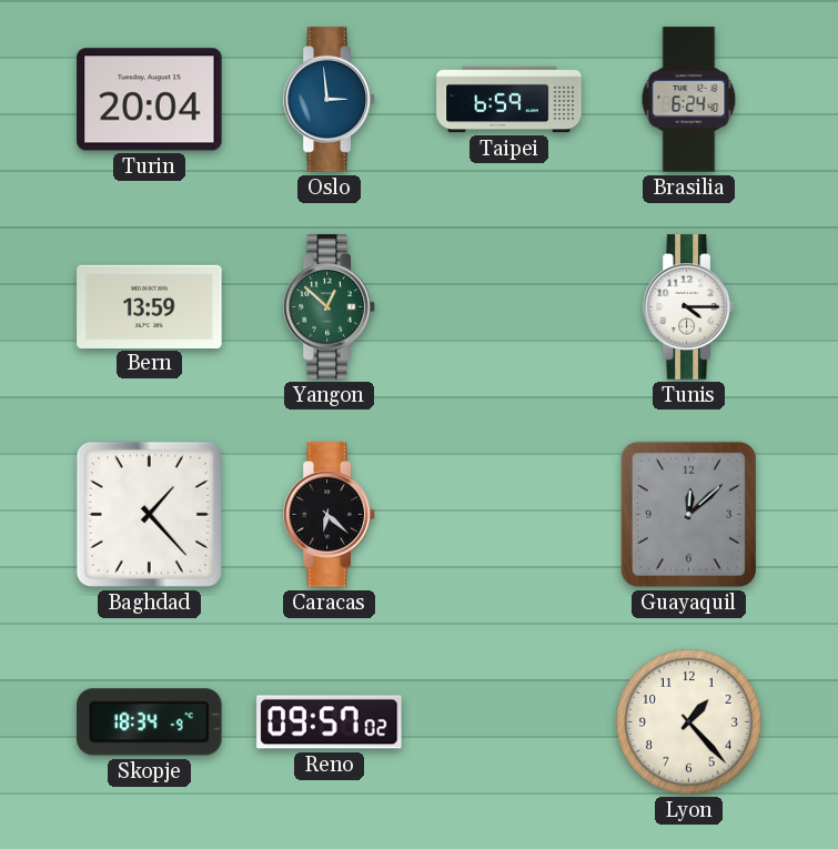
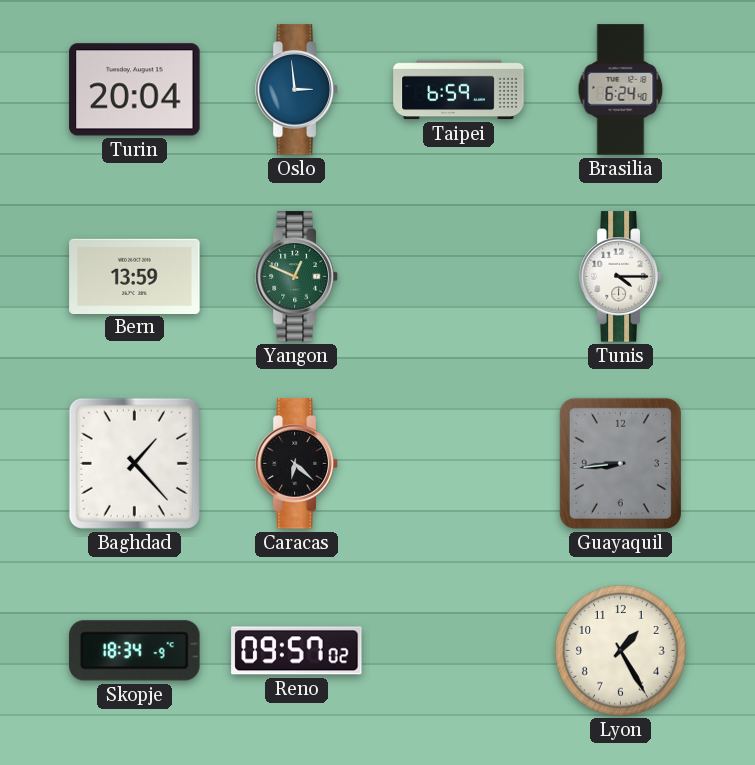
Yangon: 12:52 -> 12:49
Guayaquil: 12:08 -> 8:44
Lyon: 1:23 -> 1:25
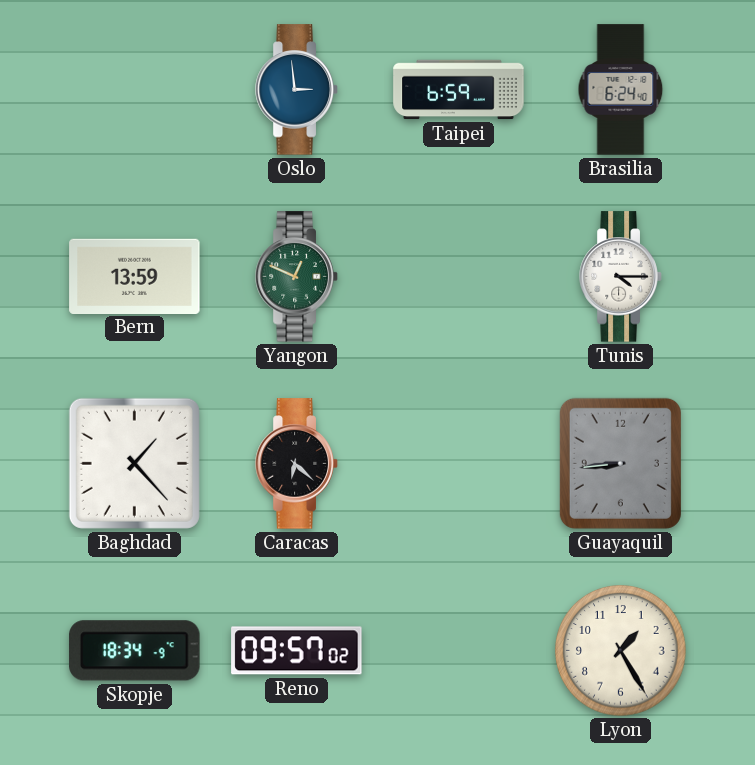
Turin: 20:04 -> none
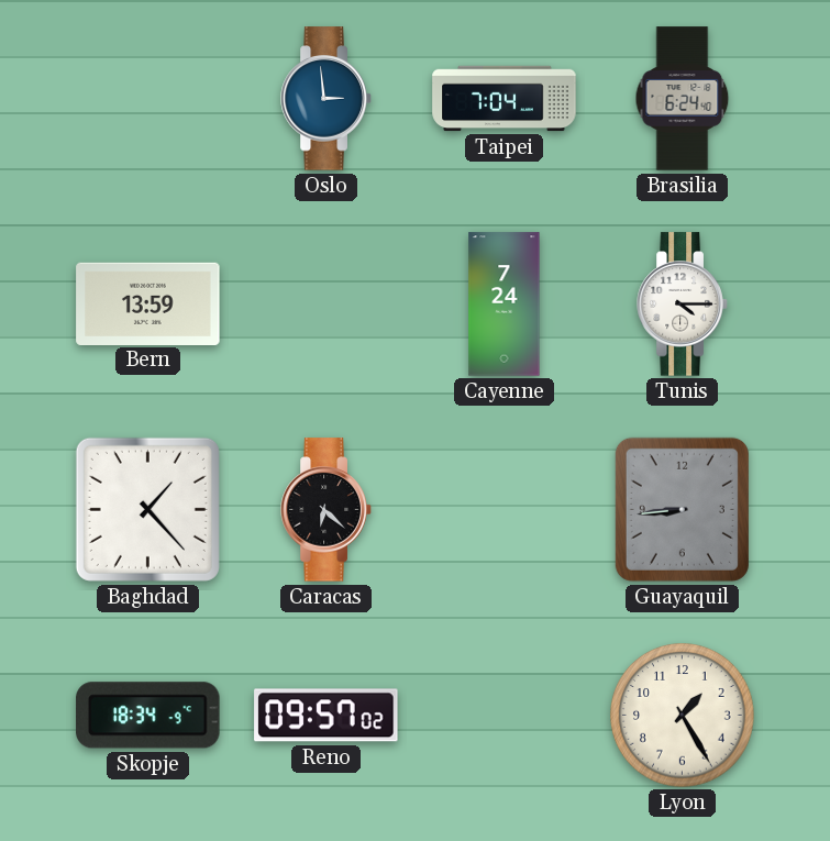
Taipei: 6:59 -> 7:04
Yangon: 12:49 -> none
Cayenne: none -> 7:24
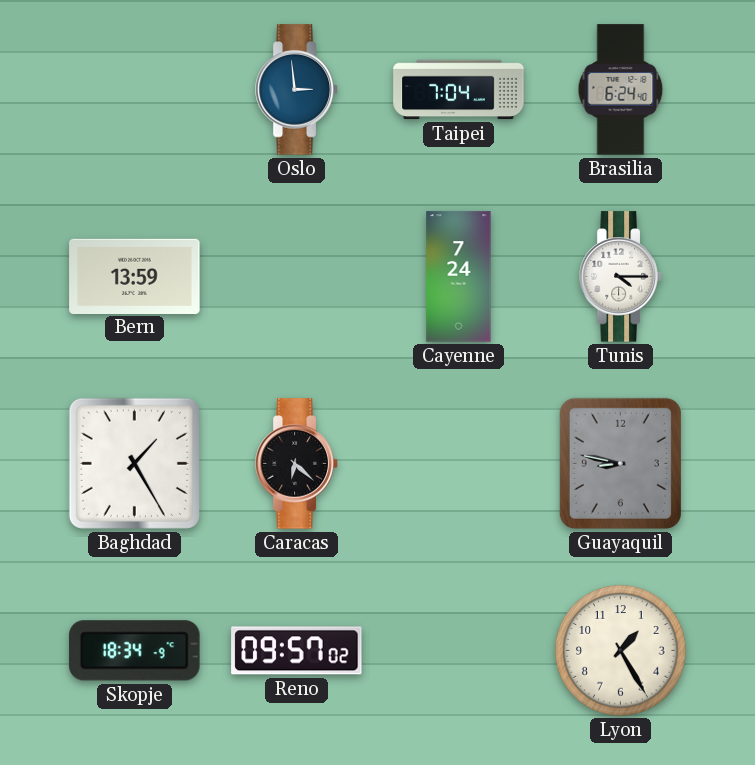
Baghdad: 1:23 -> 1:25
Guayaquil: 8:44 -> 8:47
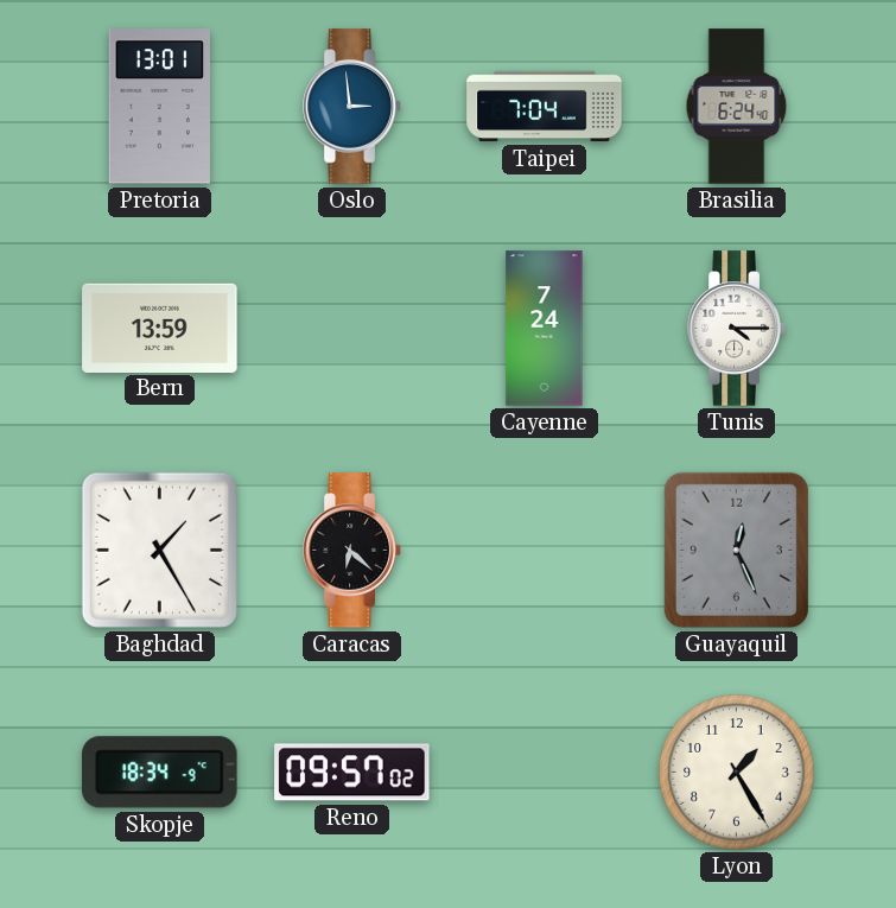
Pretoria: none -> 13:01
Guayaquil: 8:47 -> 12:26
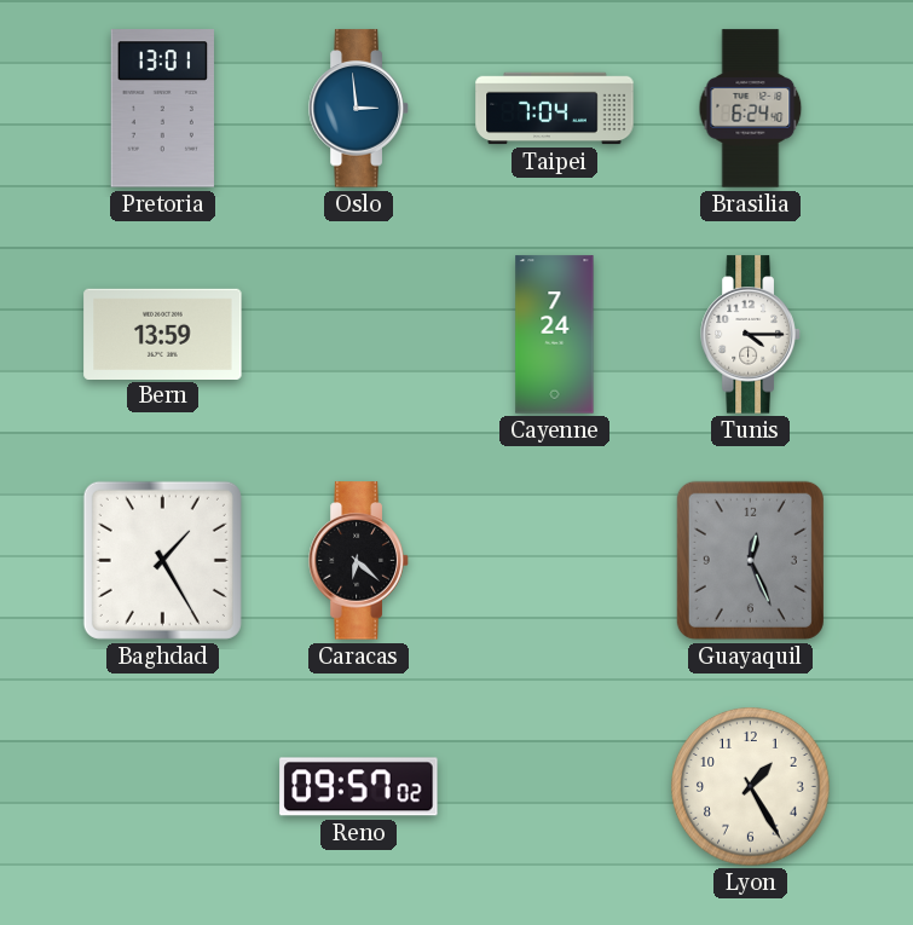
Skopje: 18:34 -> none
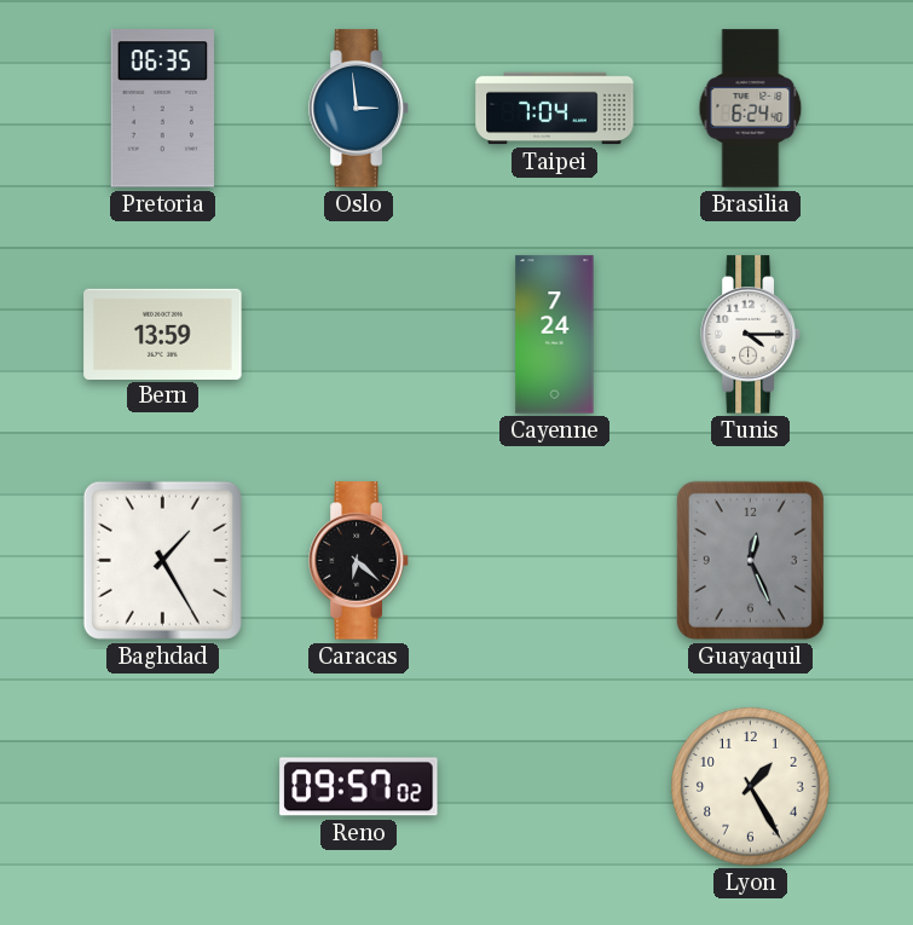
Pretoria: 13:01 -> 06:35
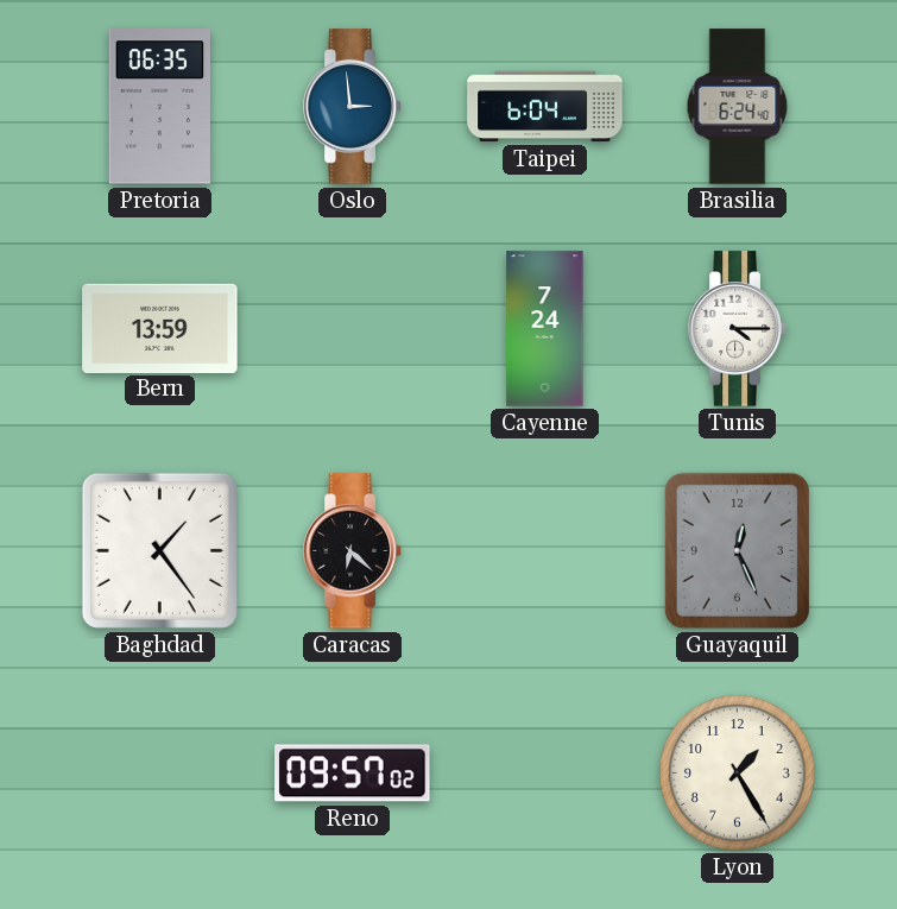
Taipei: 7:04 -> 6:04
Baghdad: 1:25 -> 1:24
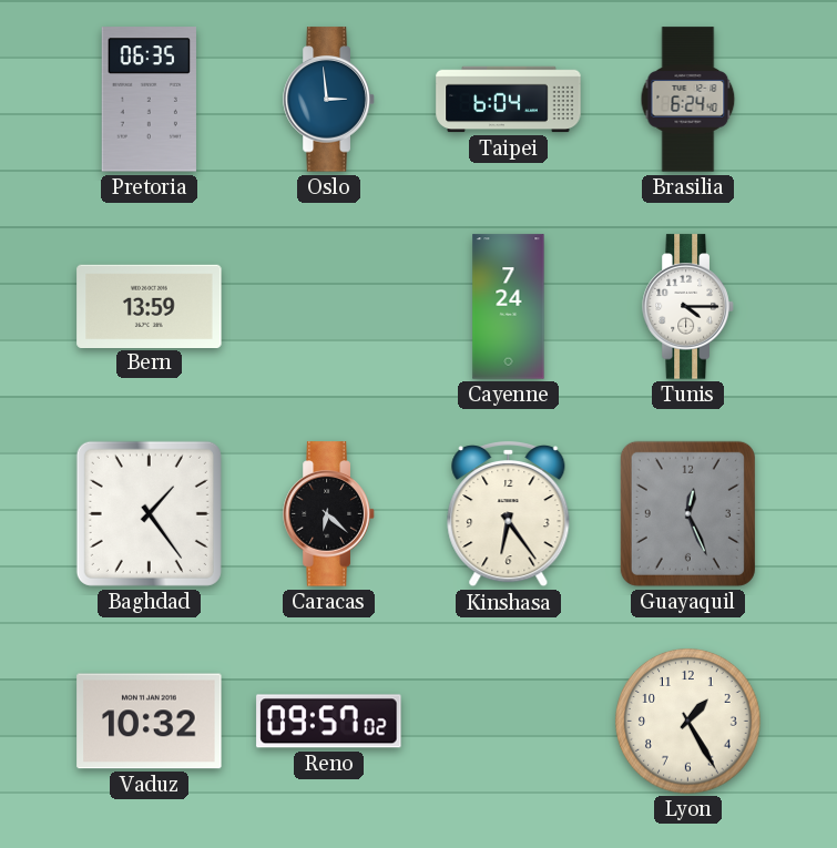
Kinshasa: none -> 6:24
Vaduz: none -> 10:32
